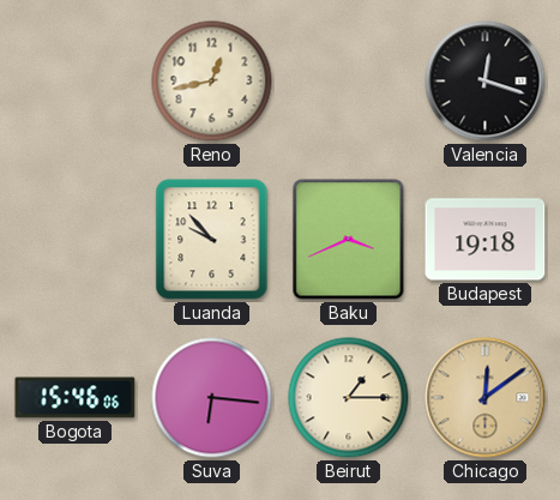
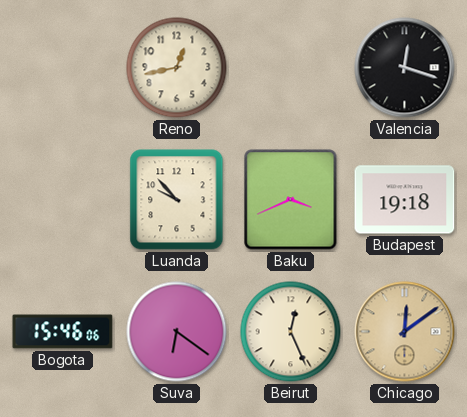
Suva: 6:16 -> 6:21
Beirut: 1:15 -> 12:26
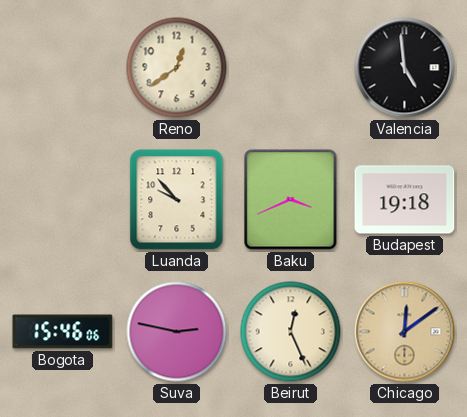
Reno: 12:43 -> 12:39
Valencia: 12:18 -> 4:59
Suva: 6:21 -> 2:47
